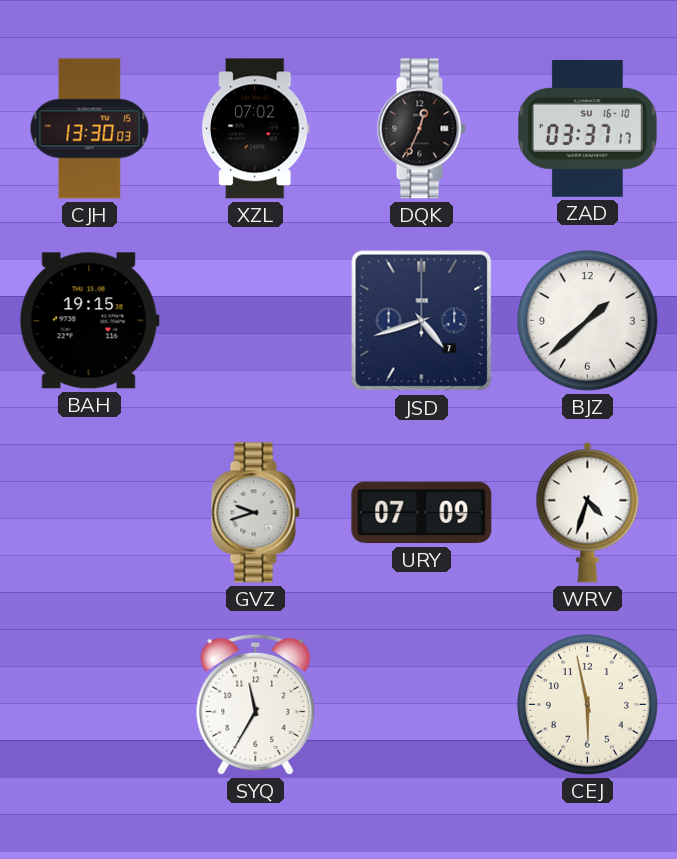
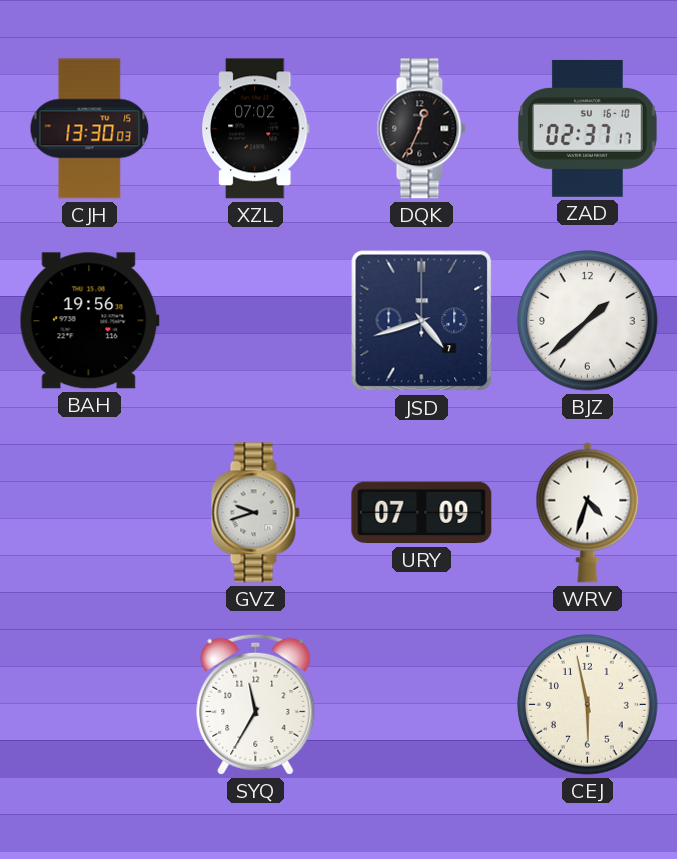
ZAD: 03:37 -> 02:37
BAH: 19:15 -> 19:56
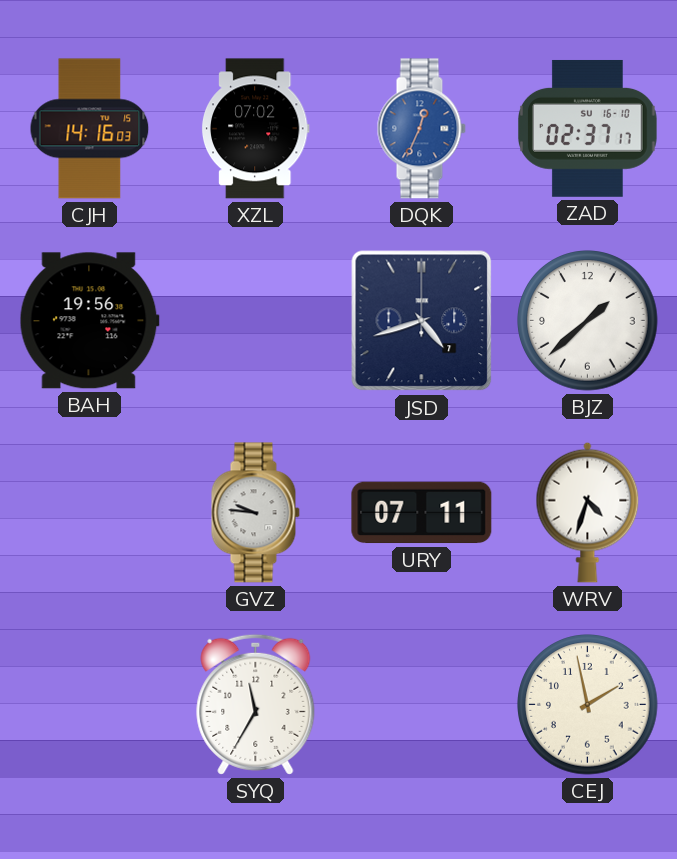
CJH: 13:30 -> 14:16
DQK dial: black -> blue
GVZ: 9:42 -> 9:46
URY: 07:09 -> 07:11
CEJ: 5:58 -> 1:58
